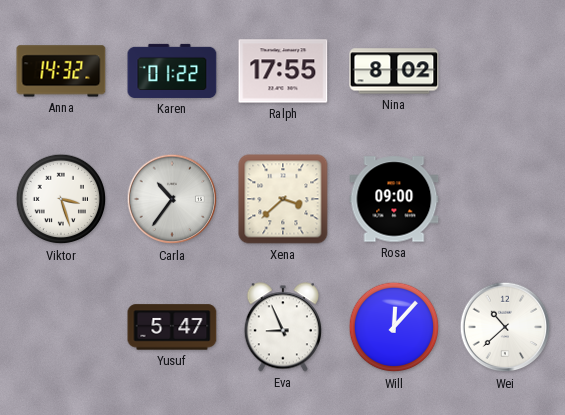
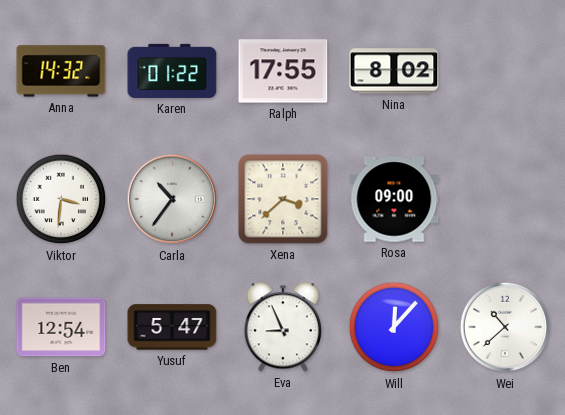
Viktor: 3:27 -> 3:31
Ben: none -> 12:54
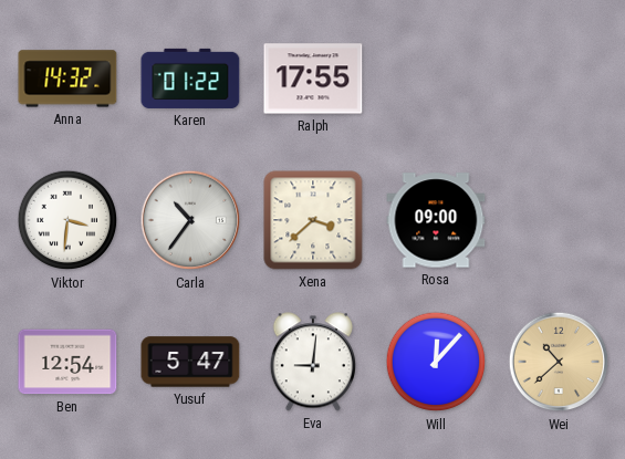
Nina: 8:02 -> none
Eva: 8:56 -> 9:01
Wei dial: white -> champagne
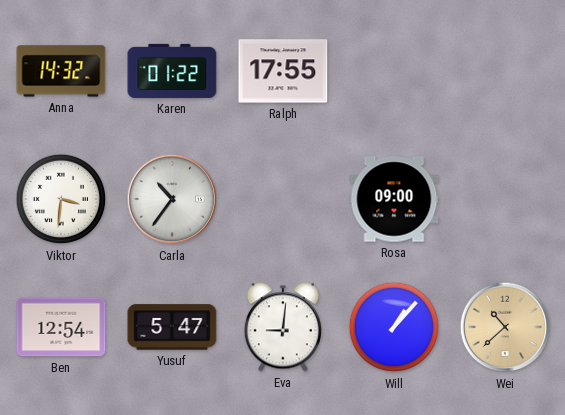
Xena: 3:38 -> none
Will: 12:07 -> 1:07
